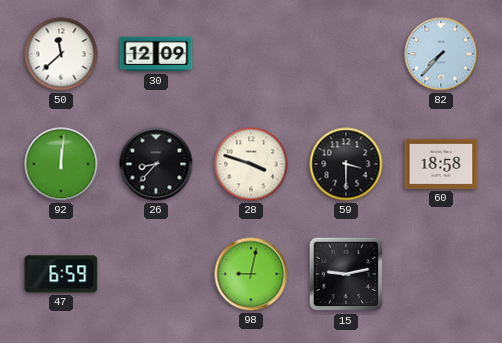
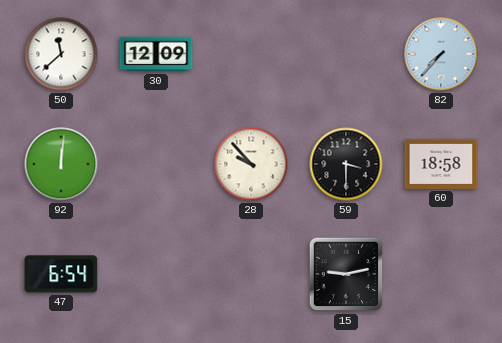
26: 8:37 -> none
28: 3:48 -> 9:53
47: 6:59 -> 6:54
98: 9:02 -> none
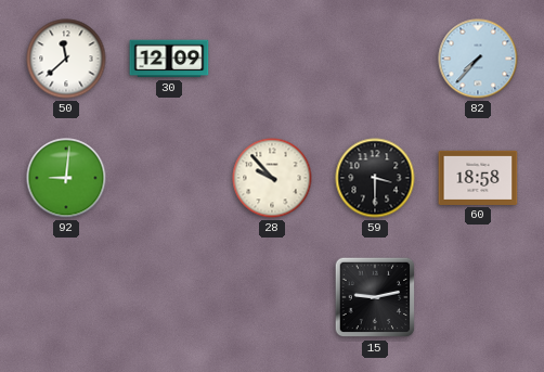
92: 12:01 -> 9:01
47: 6:54 -> none
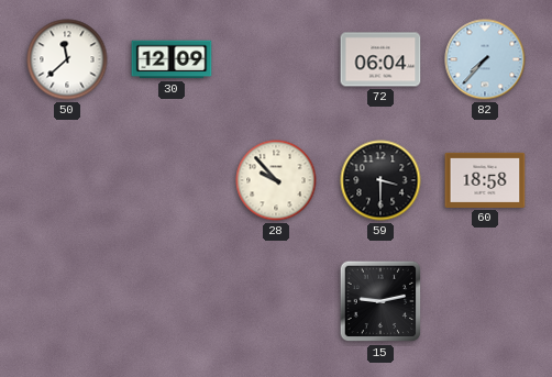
72: none -> 06:04
92: 9:01 -> none
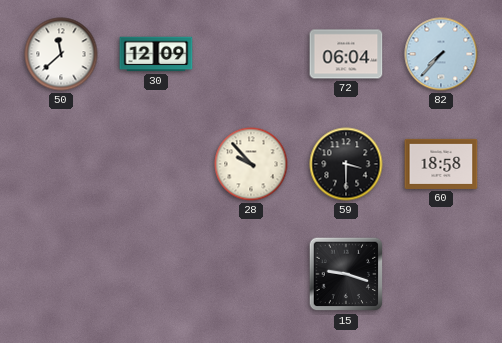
15: 9:13 -> 9:18
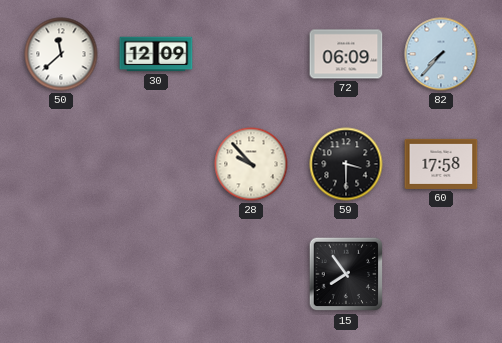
72: 06:04 -> 06:09
60: 18:58 -> 17:58
15: 9:18 -> 7:54
